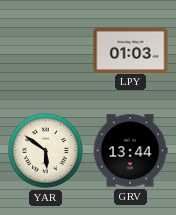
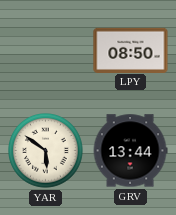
LPY: 01:03 -> 08:50
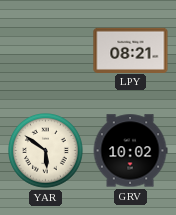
LPY: 08:50 -> 08:21
GRV: 13:44 -> 10:02
